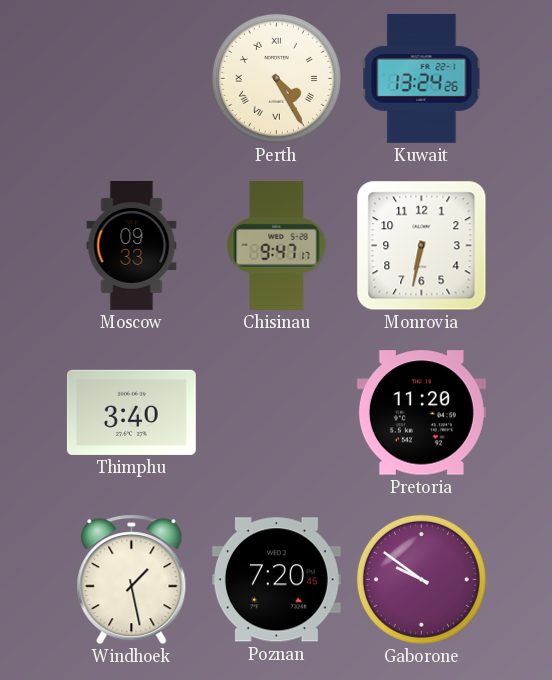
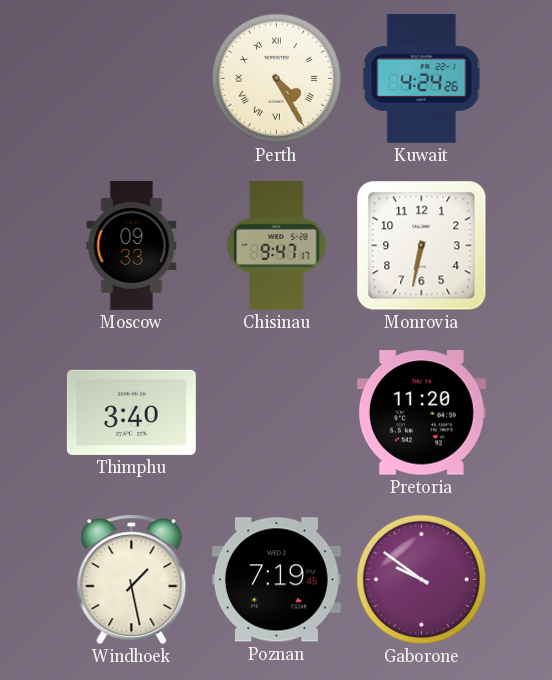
Kuwait: 13:24 -> 4:24
Poznan: 7:20 -> 7:19
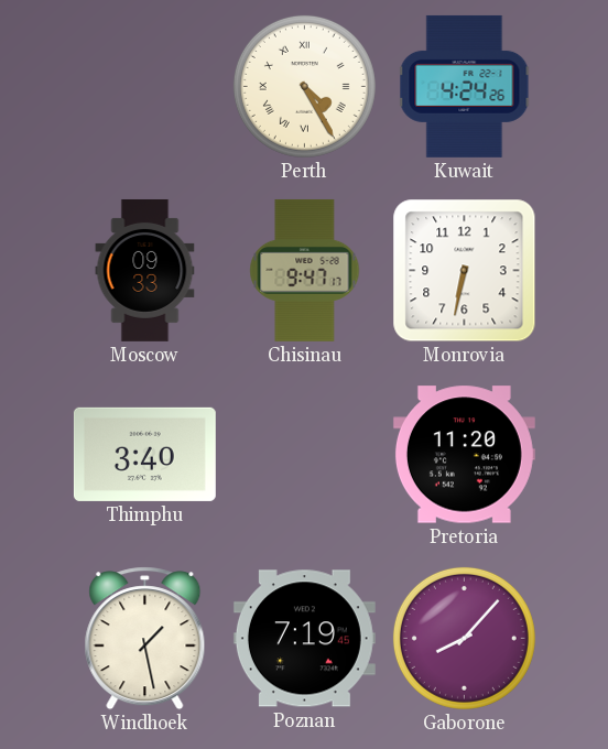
Gaborone: 9:51 -> 8:07
